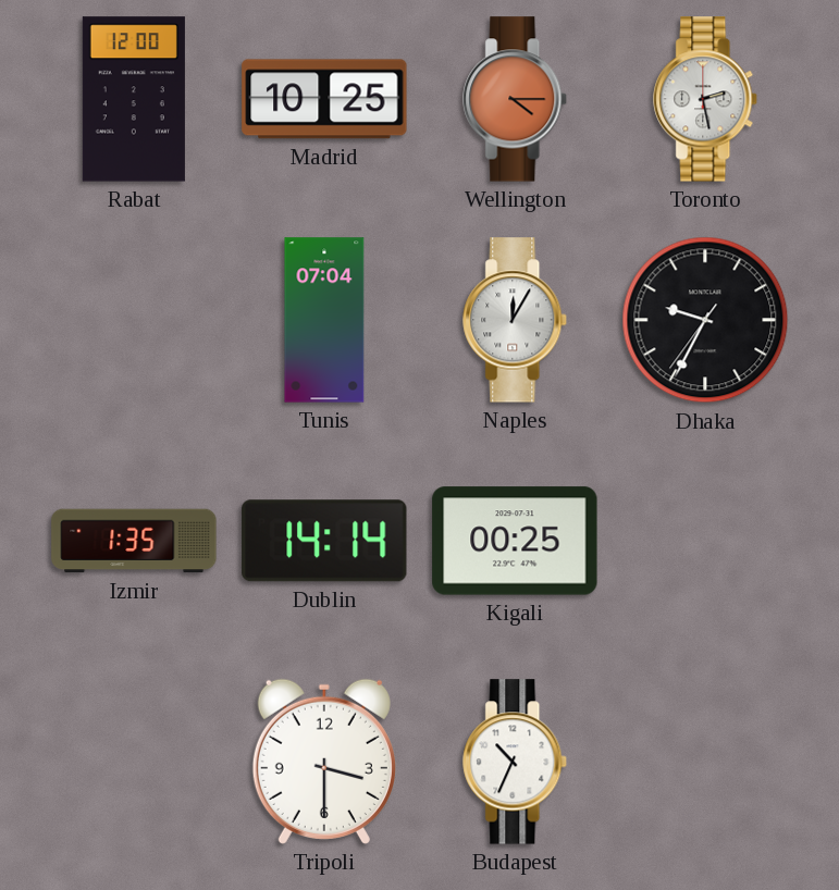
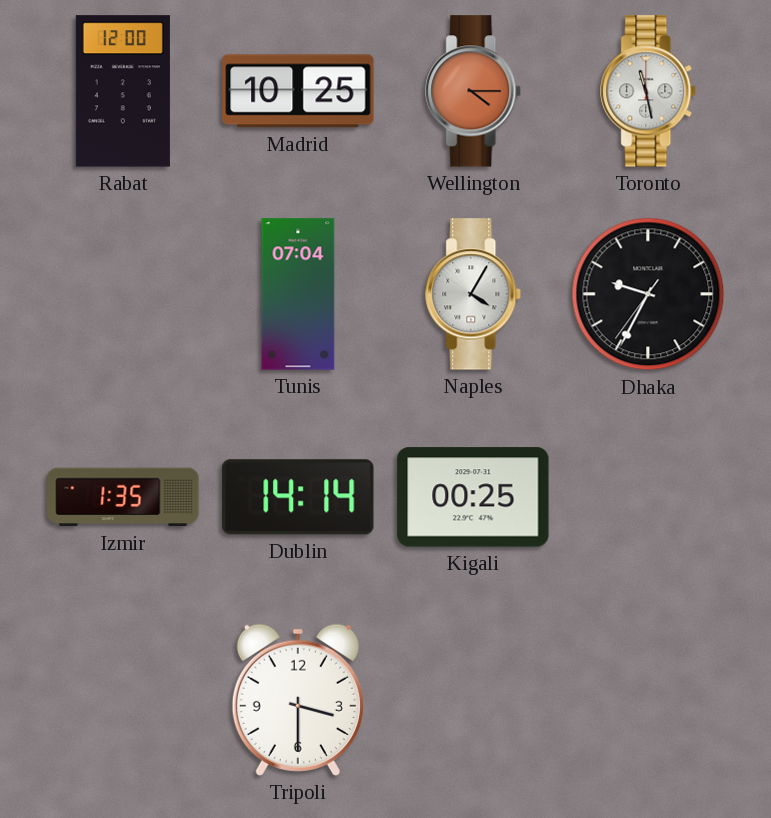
Toronto: 2:28 -> 11:28
Naples: 12:05 -> 4:05
Budapest: 10:34 -> none
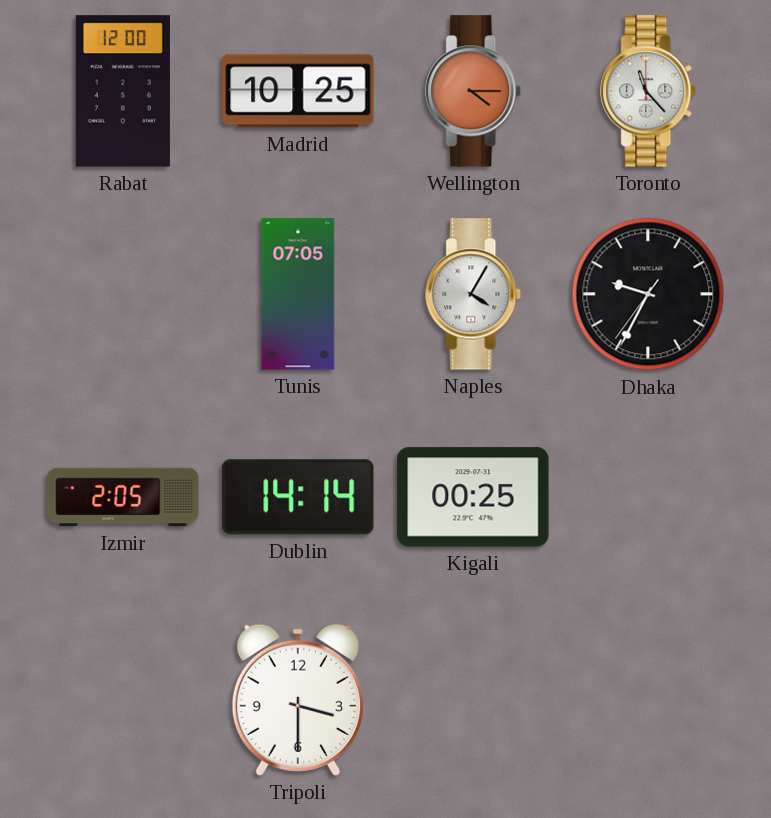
Toronto: 11:28 -> 11:23
Tunis: 07:04 -> 07:05
Izmir: 1:35 -> 2:05
